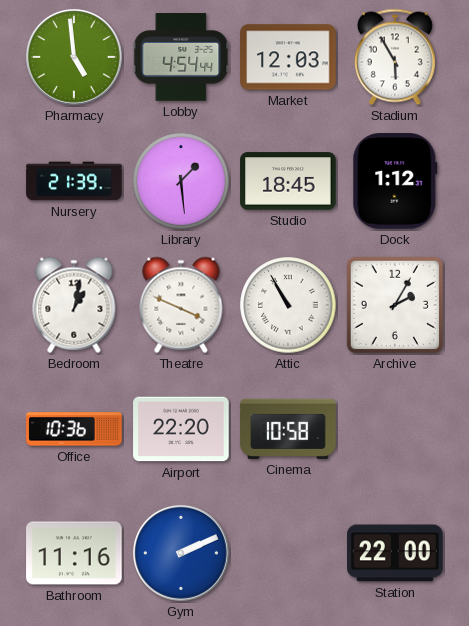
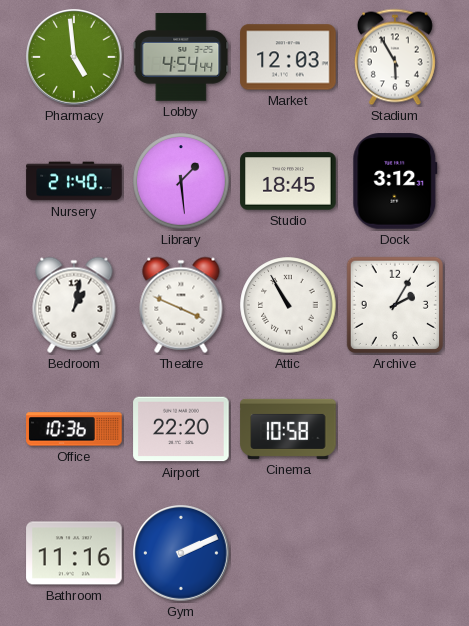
Nursery: 21:39 -> 21:40
Dock: 1:12 -> 3:12
Station: 22:00 -> none
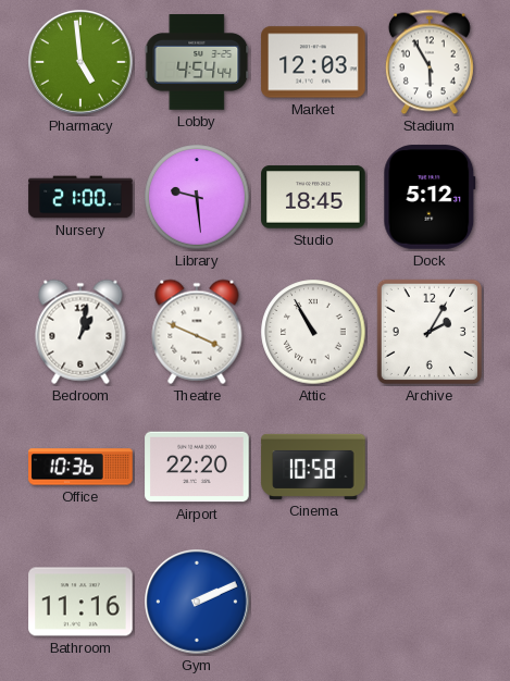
Nursery: 21:40 -> 21:00
Library: 1:29 -> 9:29
Dock: 3:12 -> 5:12
